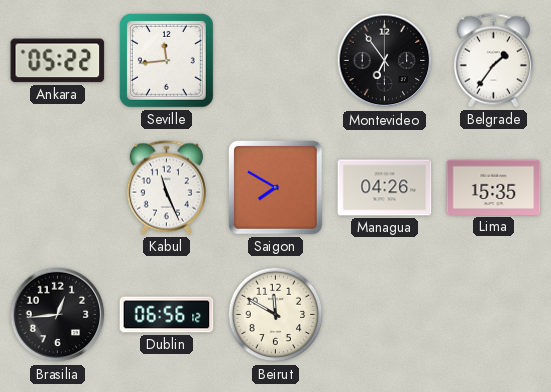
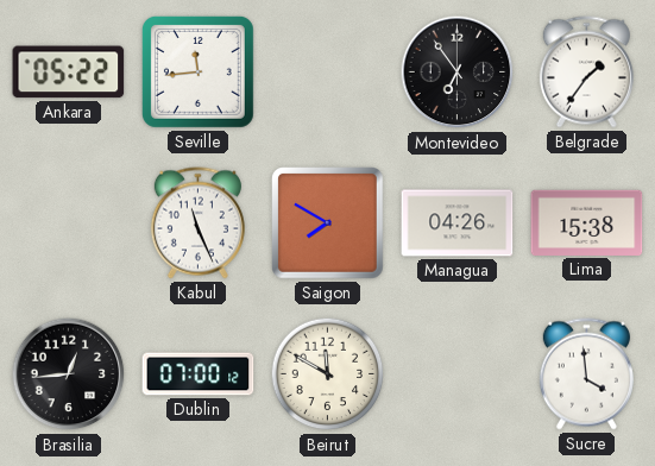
Lima: 15:35 -> 15:38
Dublin: 06:56 -> 07:00
Sucre: none -> 3:59
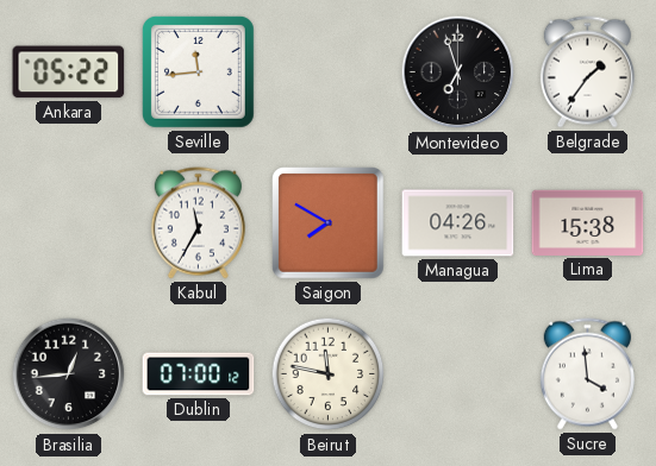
Montevideo: 6:54 -> 6:57
Kabul: 11:26 -> 11:35
Beirut: 11:50 -> 11:47
